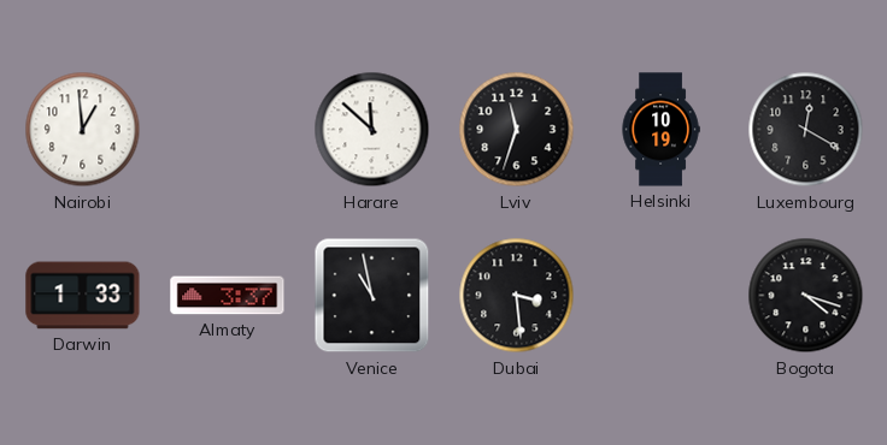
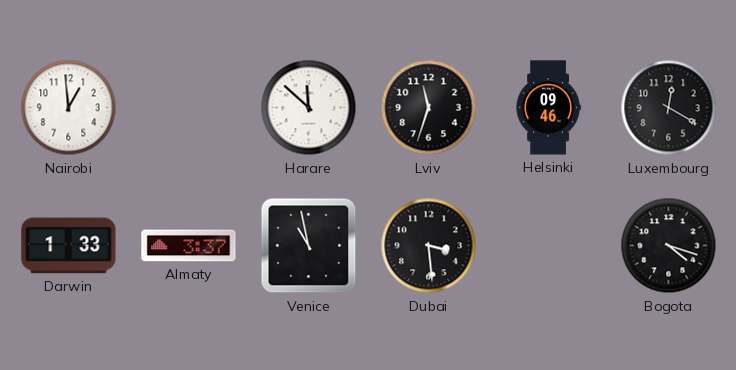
Helsinki: 10:19 -> 09:46
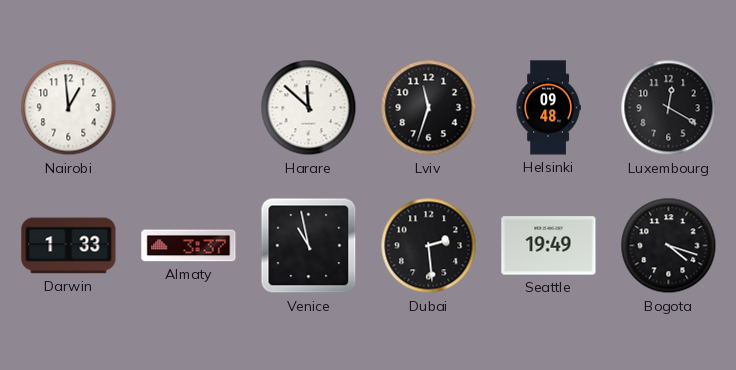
Helsinki: 09:46 -> 09:48
Dubai: 3:29 -> 2:29
Seattle: none -> 19:49
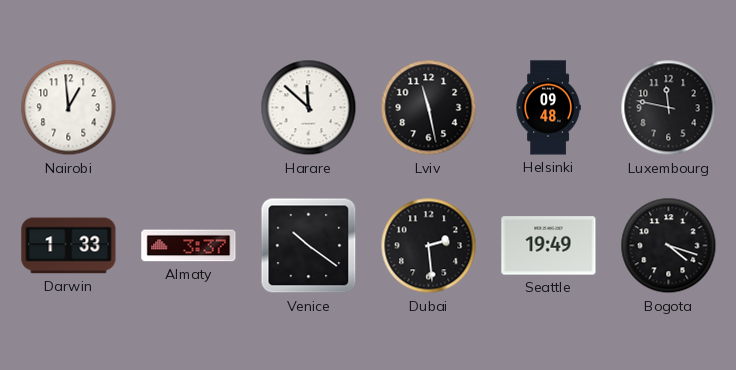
Lviv: 11:33 -> 11:28
Luxembourg: 12:20 -> 11:47
Venice: 10:58 -> 10:21
